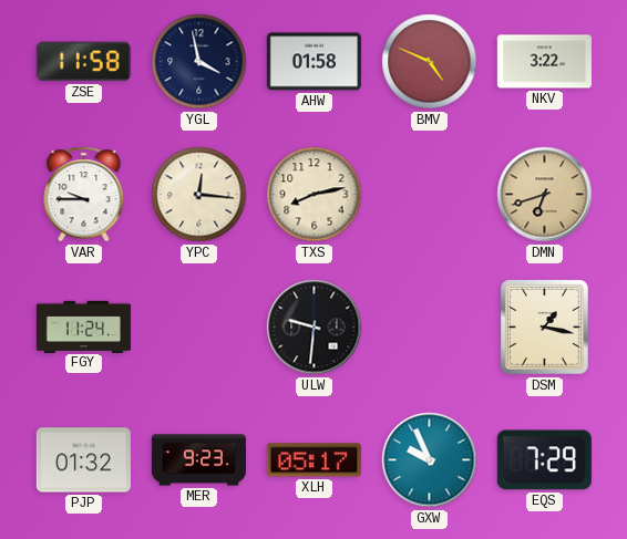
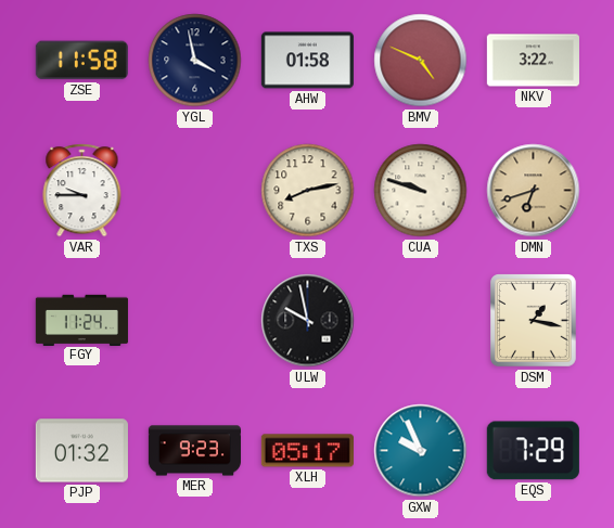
YPC: 12:16 -> none
CUA: none -> 9:48
ULW: 9:31 -> 9:58
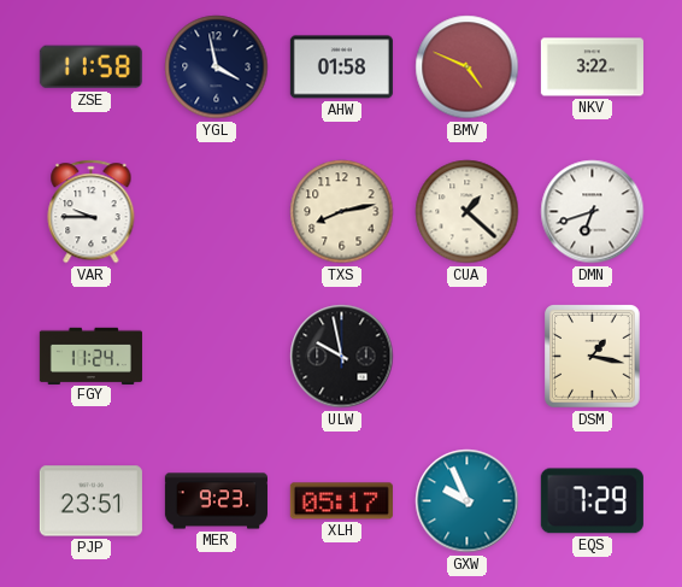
CUA: 9:48 -> 1:22
DMN dial: champagne -> white
PJP: 01:32 -> 23:51
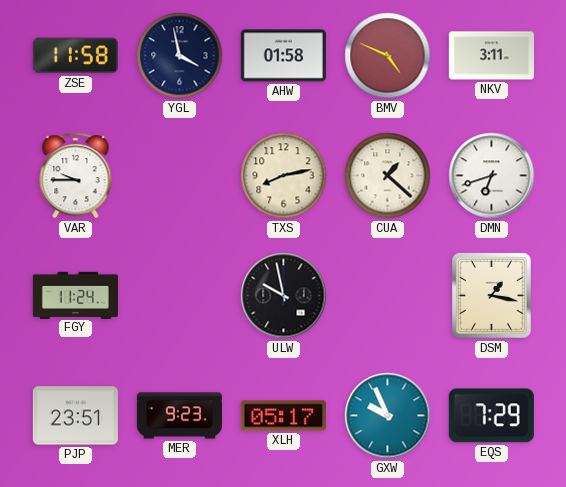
NKV: 3:22 -> 3:11
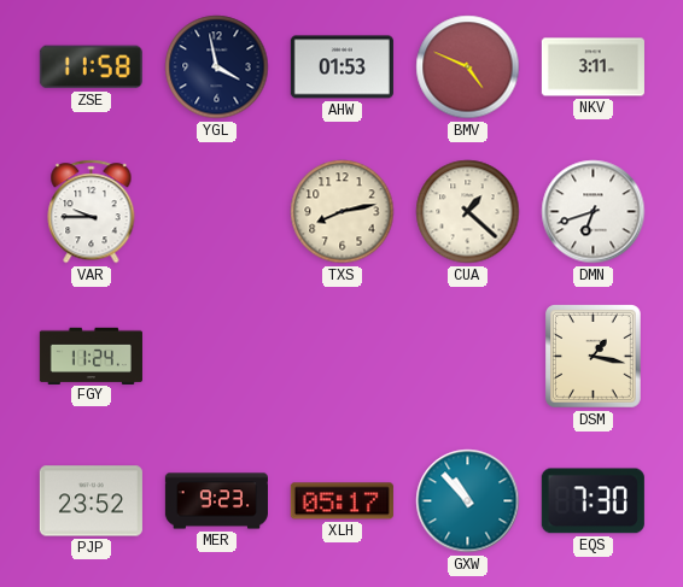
AHW: 01:58 -> 01:53
ULW: 9:58 -> none
PJP: 23:51 -> 23:52
GXW: 9:56 -> 10:53
EQS: 7:29 -> 7:30
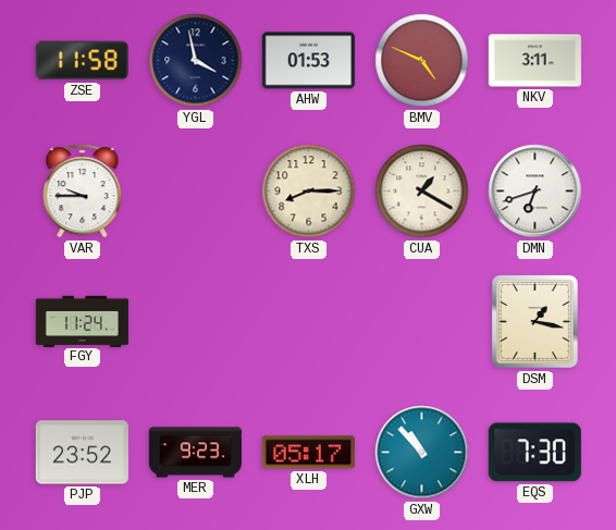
TXS: 8:13 -> 8:15
CUA: 1:22 -> 1:20
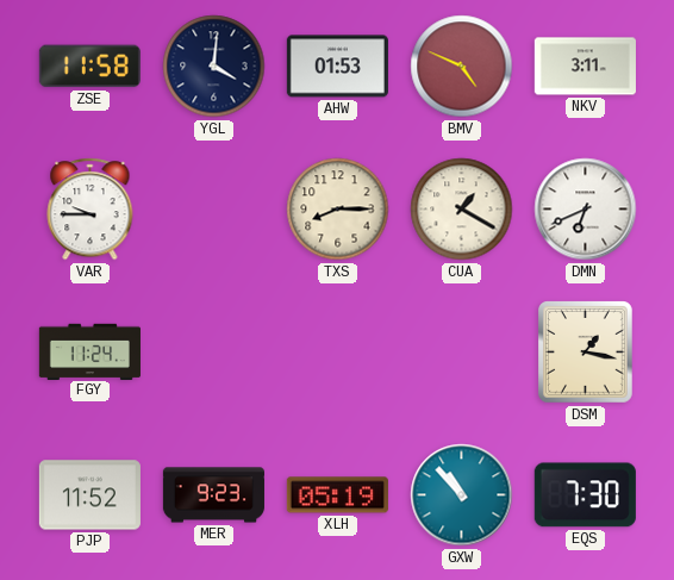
YGL: 3:58 -> 4:01
DMN: 6:42 -> 6:41
PJP: 23:52 -> 11:52
XLH: 05:17 -> 05:19
